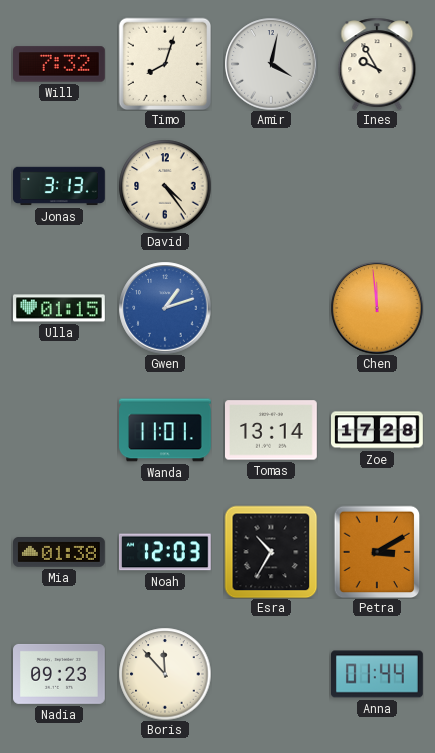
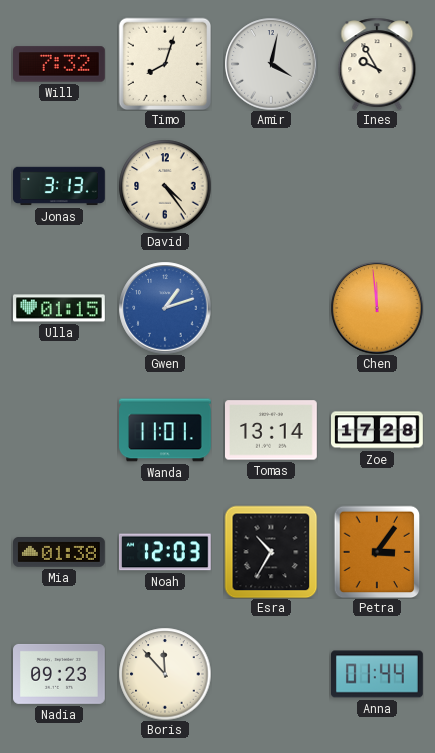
Petra: 3:10 -> 3:06
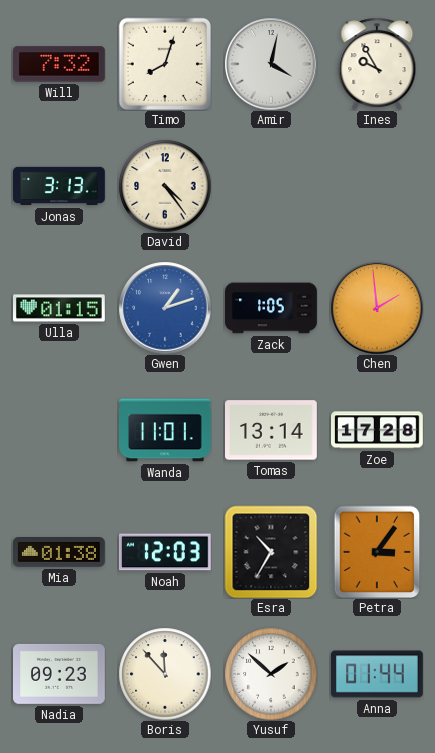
Zack: none -> 1:05
Chen: 11:59 -> 1:59
Yusuf: none -> 1:52
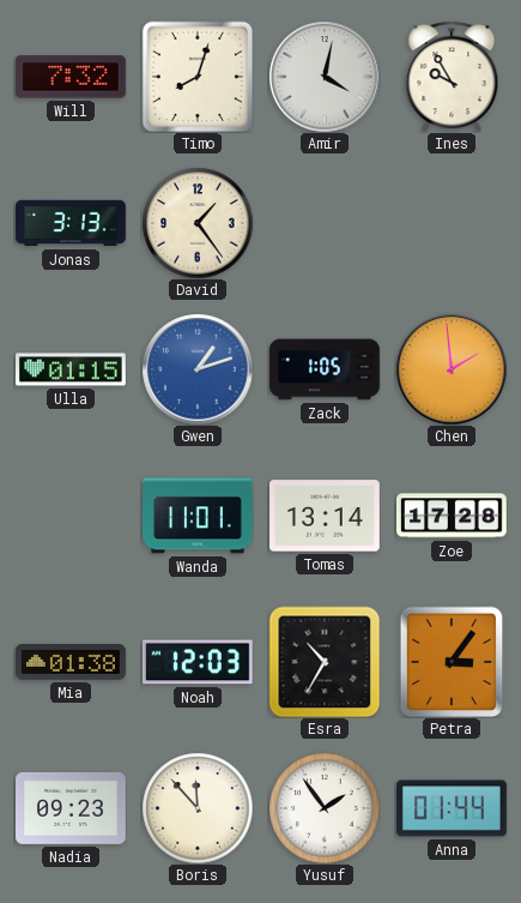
David: 4:24 -> 1:24
Yusuf: 1:52 -> 1:54
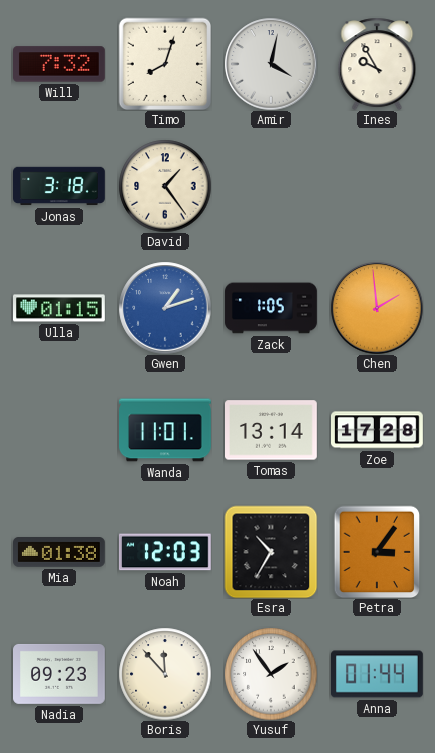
Jonas: 3:13 -> 3:18
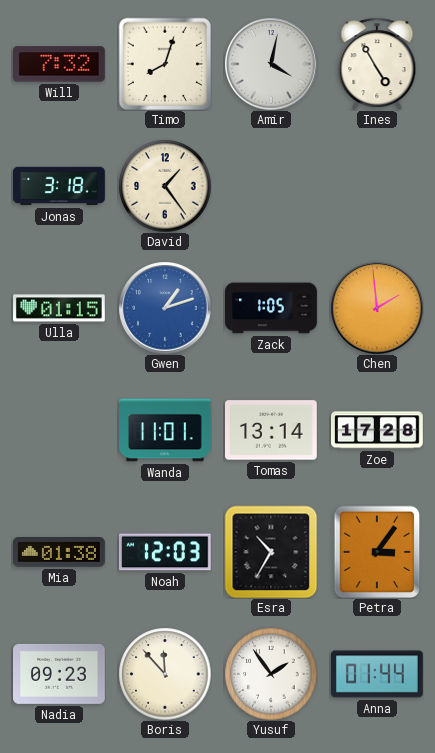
Ines: 9:55 -> 4:55
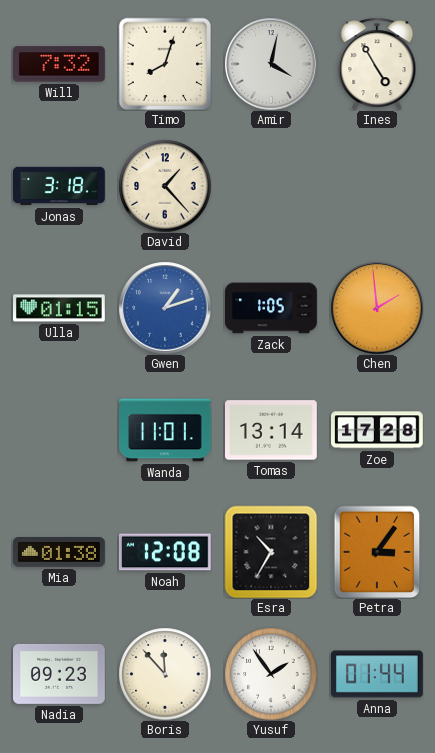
David: 1:24 -> 1:23
Noah: 12:03 -> 12:08
